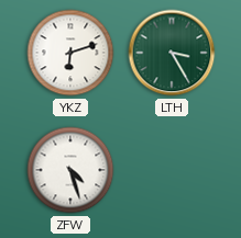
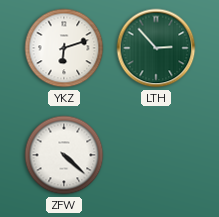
LTH: 3:25 -> 2:53
ZFW: 4:27 -> 4:22
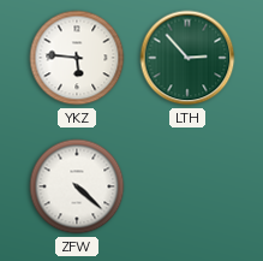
YKZ: 6:12 -> 5:46
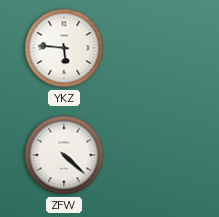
LTH: 2:53 -> none
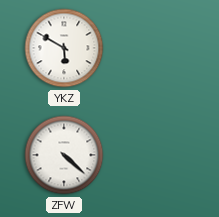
YKZ: 5:46 -> 5:50
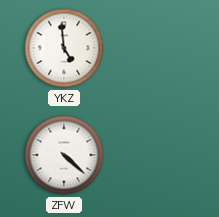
YKZ: 5:50 -> 4:59
